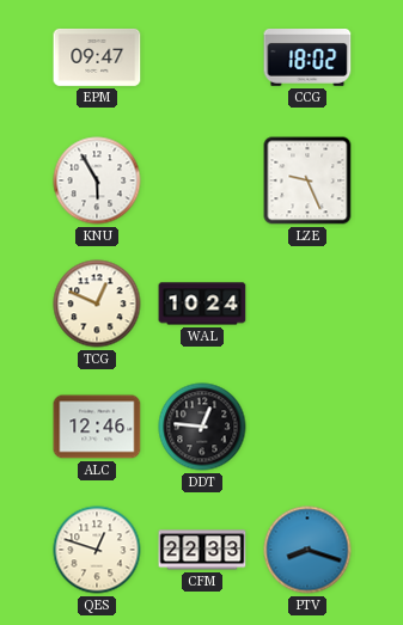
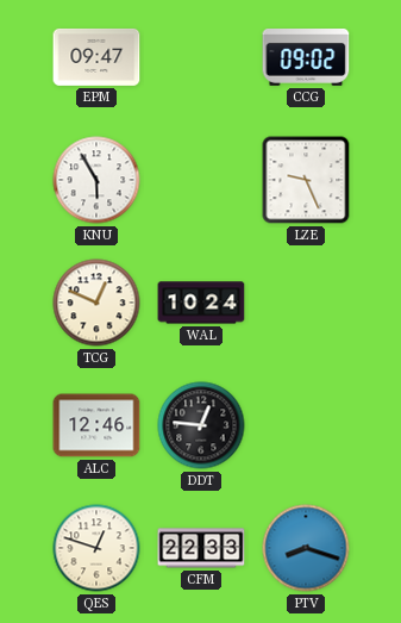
CCG: 18:02 -> 09:02
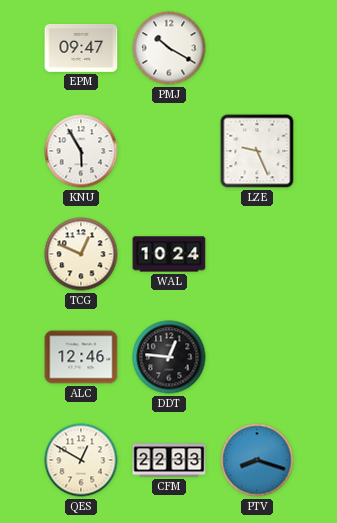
PMJ: none -> 10:20
CCG: 09:02 -> none
QES: 12:48 -> 12:50
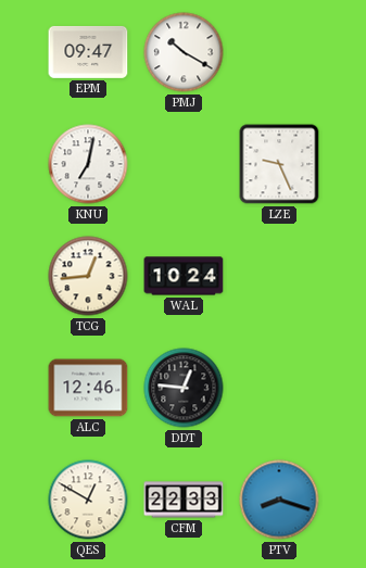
KNU: 5:55 -> 7:02
TCG: 12:49 -> 12:44
